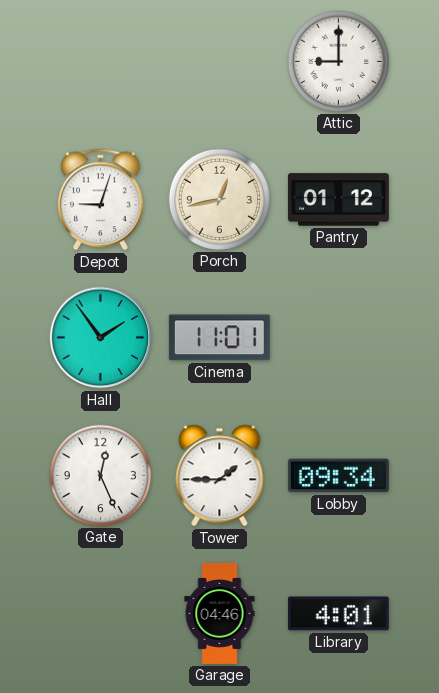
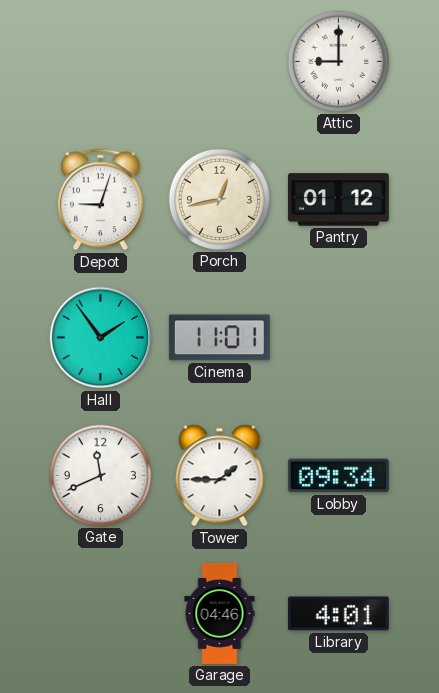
Gate: 12:26 -> 11:41
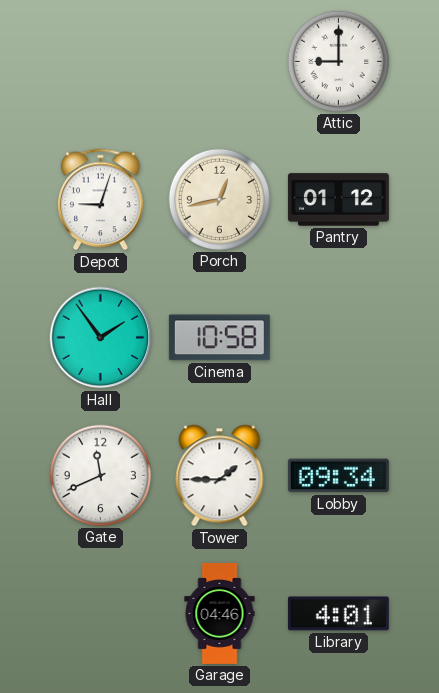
Cinema: 11:01 -> 10:58
